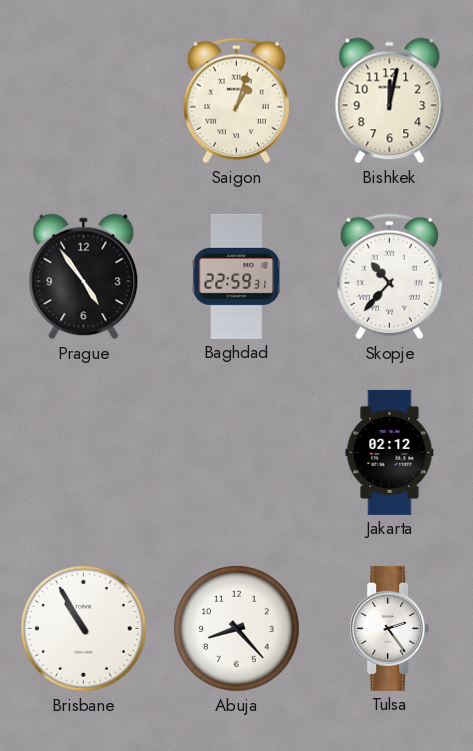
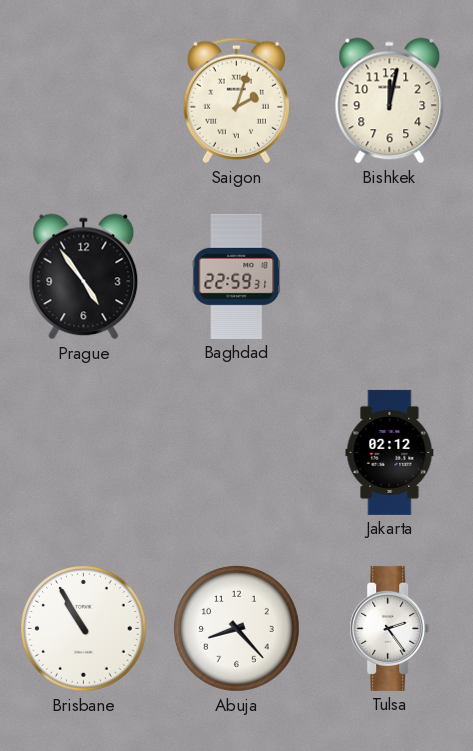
Saigon: 1:03 -> 2:03
Skopje: 10:37 -> none
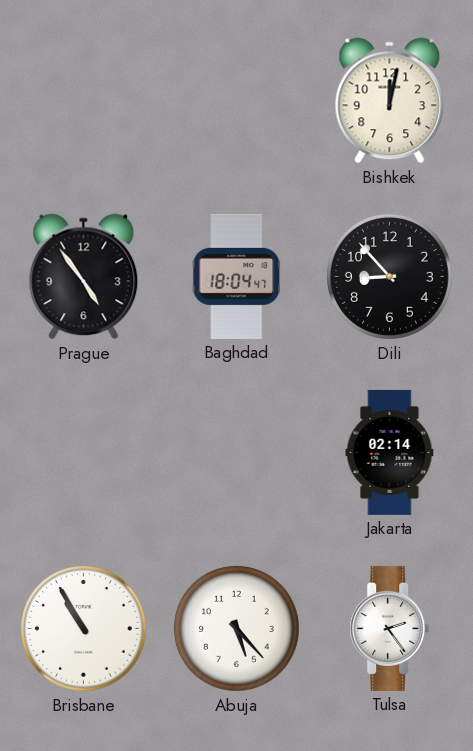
Saigon: 2:03 -> none
Baghdad: 22:59 -> 18:04
Dili: none -> 8:53
Jakarta: 02:12 -> 02:14
Abuja: 8:23 -> 5:23
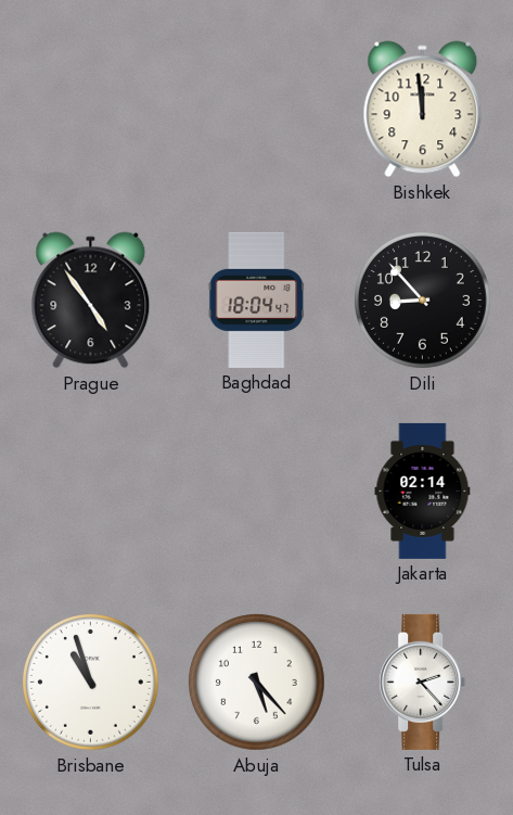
Bishkek: 12:02 -> 11:59
Brisbane: 10:55 -> 10:57
Tulsa: 2:24 -> 2:23
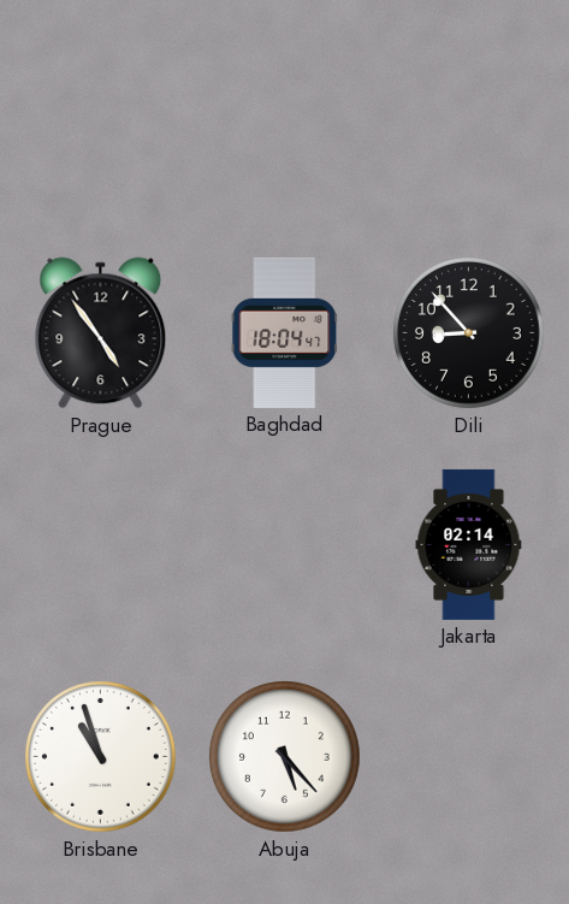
Bishkek: 11:59 -> none
Tulsa: 2:23 -> none
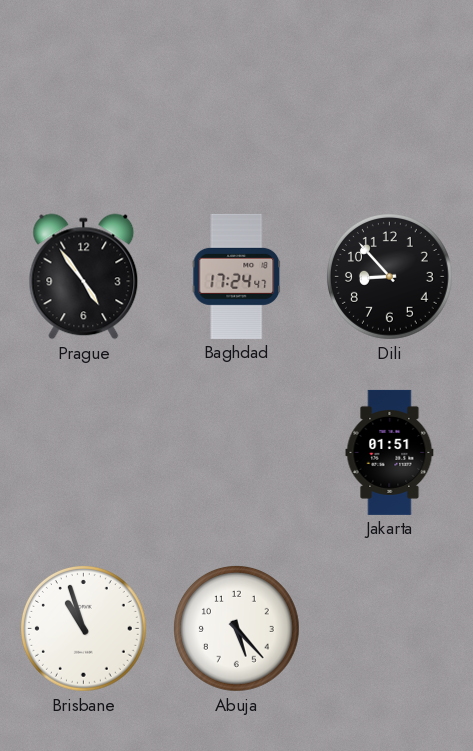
Baghdad: 18:04 -> 17:24
Jakarta: 02:14 -> 01:51
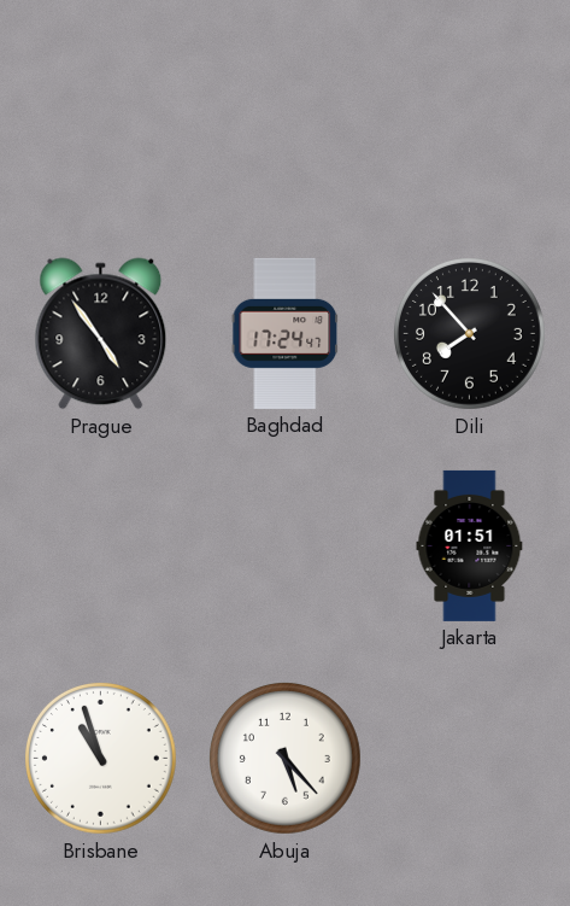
Dili: 8:53 -> 7:53
